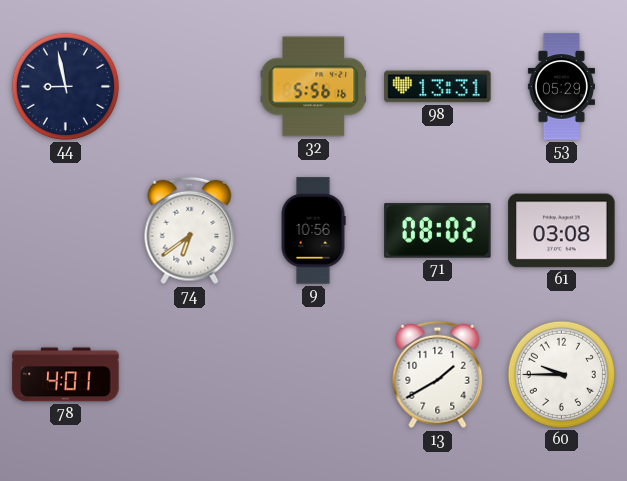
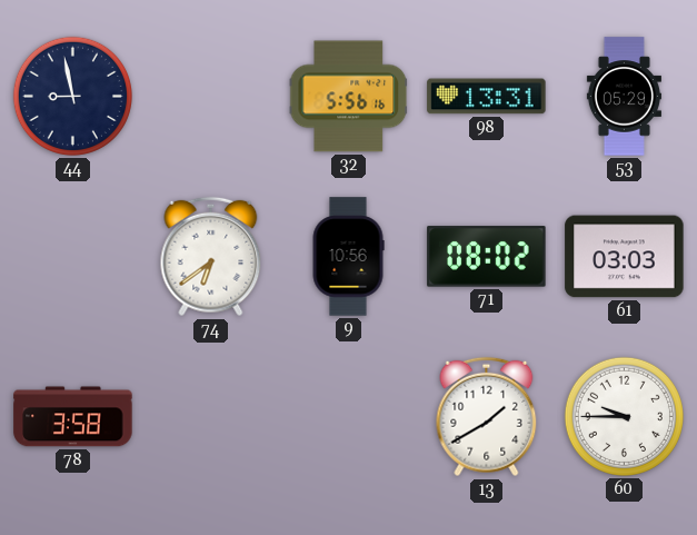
61: 03:08 -> 03:03
78: 4:01 -> 3:58
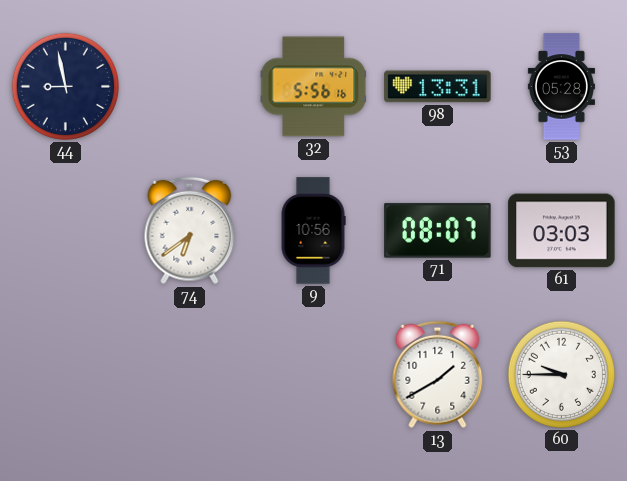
53: 05:29 -> 05:28
71: 08:02 -> 08:07
78: 3:58 -> none
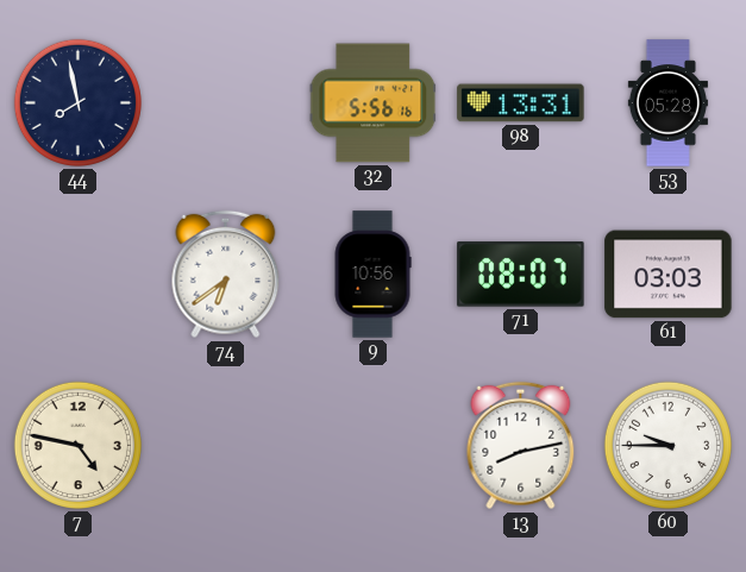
44: 8:58 -> 7:58
7: none -> 4:47
13: 1:40 -> 8:13
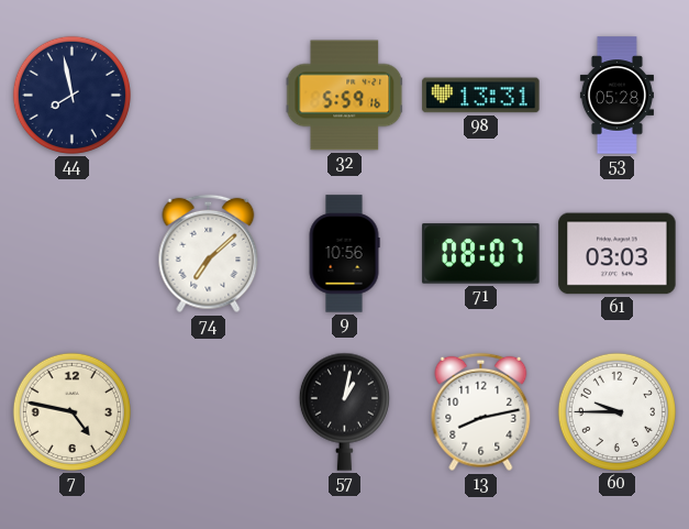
32: 5:56 -> 5:59
74: 6:39 -> 7:08
57: none -> 1:02
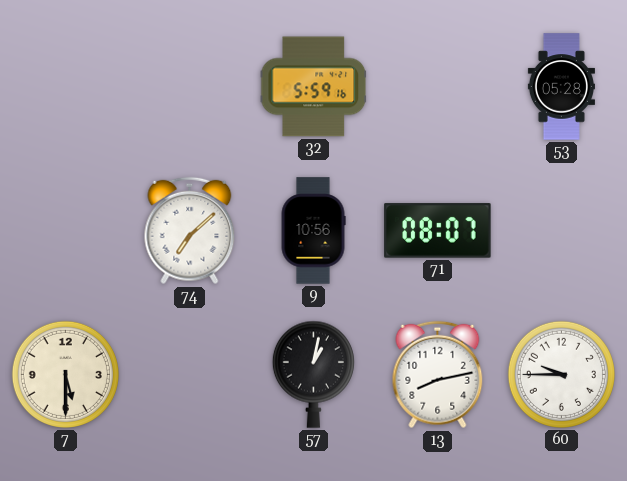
44: 7:58 -> none
98: 13:31 -> none
61: 03:03 -> none
7: 4:47 -> 5:30
